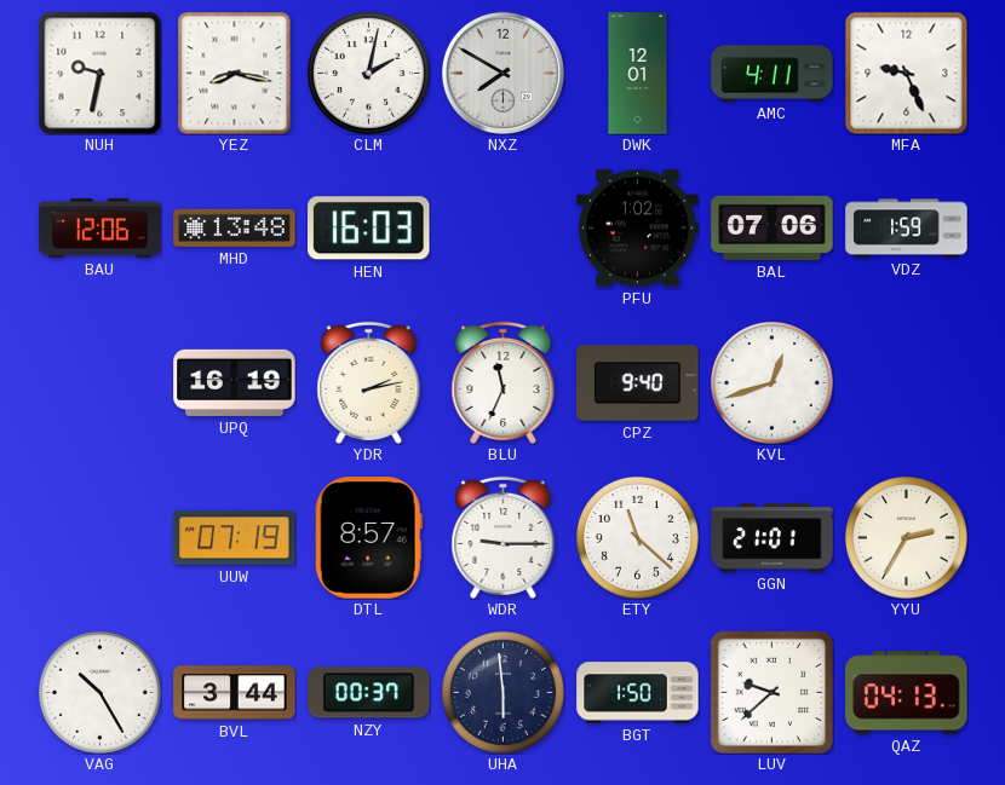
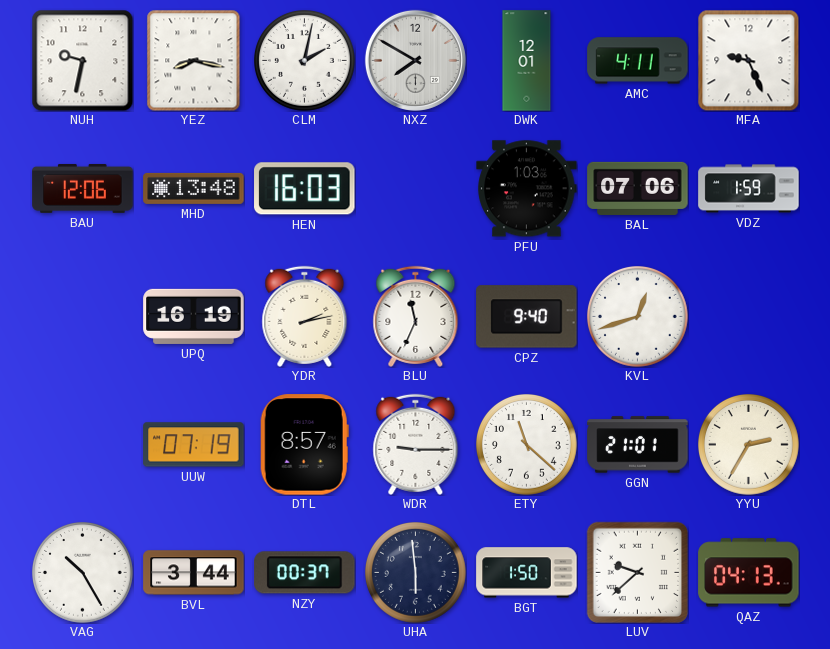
PFU: 1:02 -> 1:03
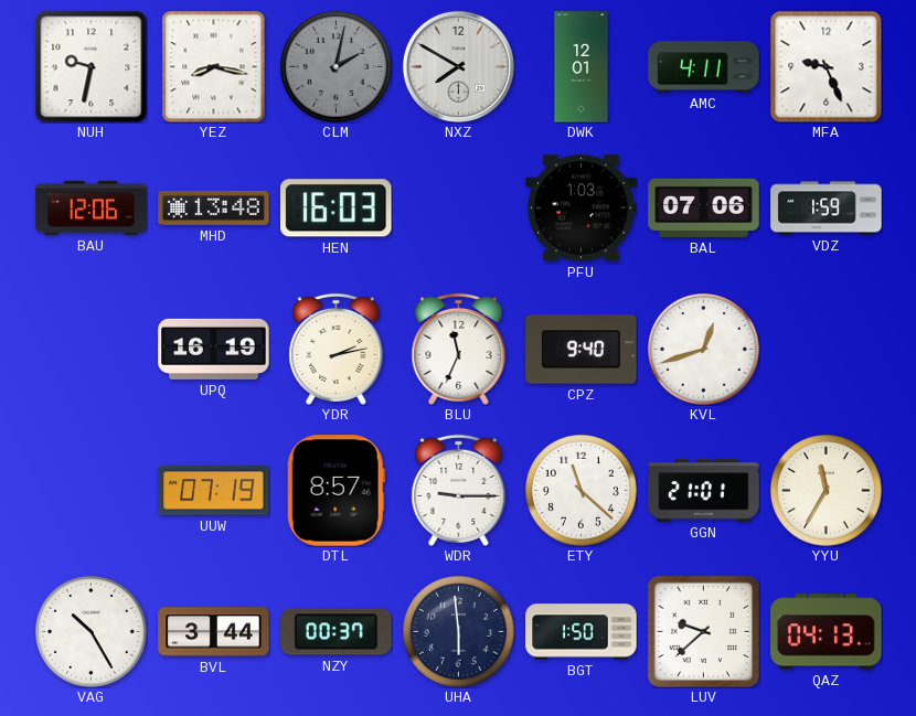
CLM dial: white -> grey
YYU: 2:35 -> 11:35
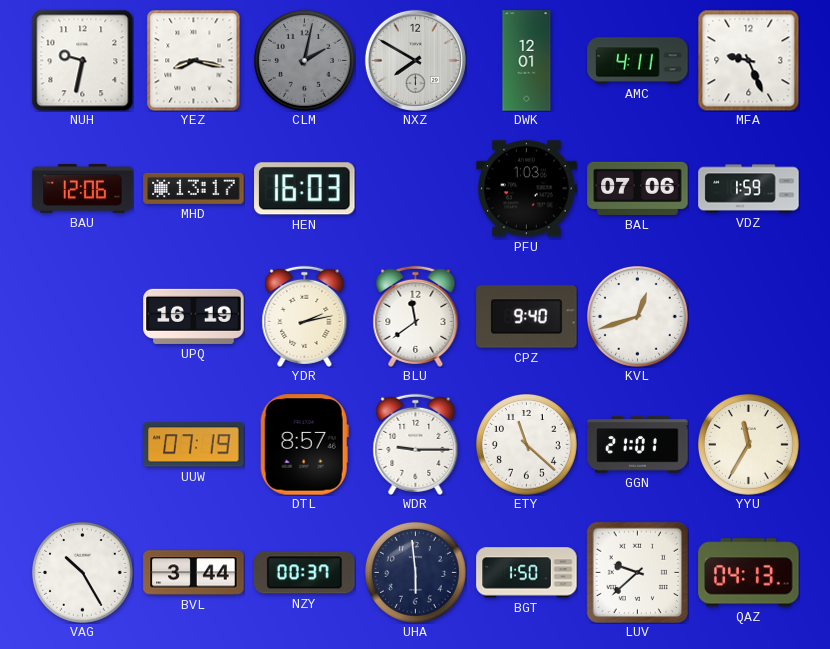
MHD: 13:48 -> 13:17
BLU: 11:34 -> 11:39
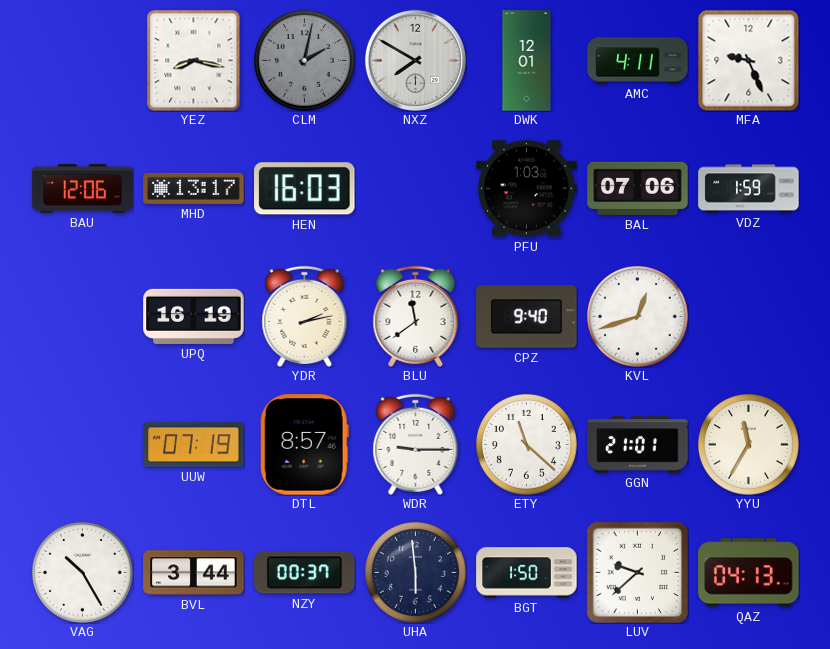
NUH: 9:32 -> none
